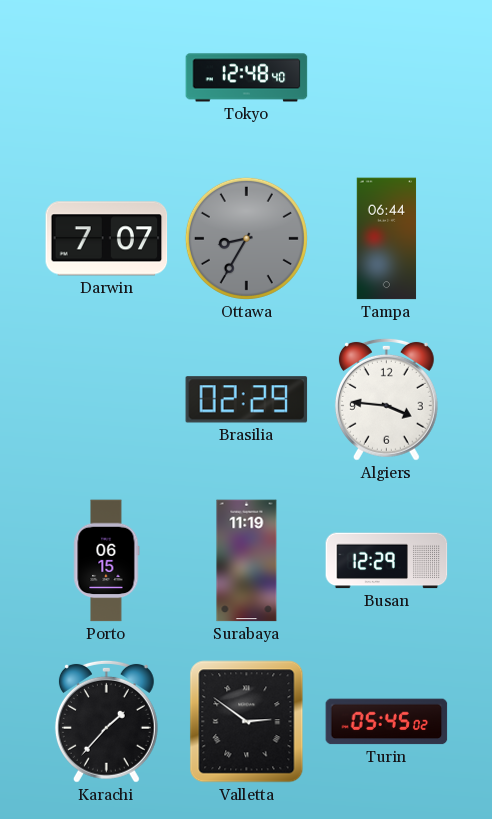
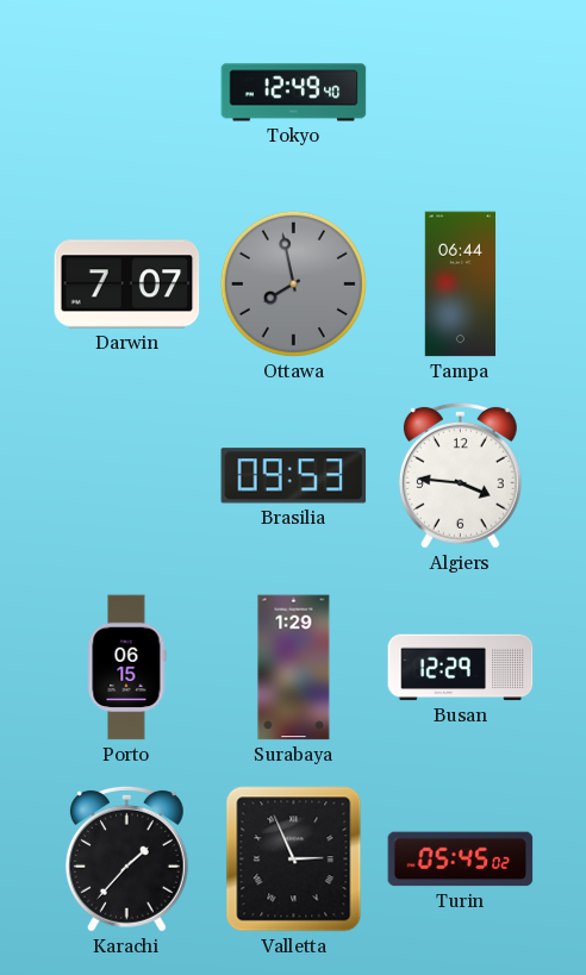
Tokyo: 12:48 -> 12:49
Ottawa: 8:35 -> 7:58
Brasilia: 02:29 -> 09:53
Surabaya: 11:19 -> 1:29
Valletta: 2:51 -> 2:56
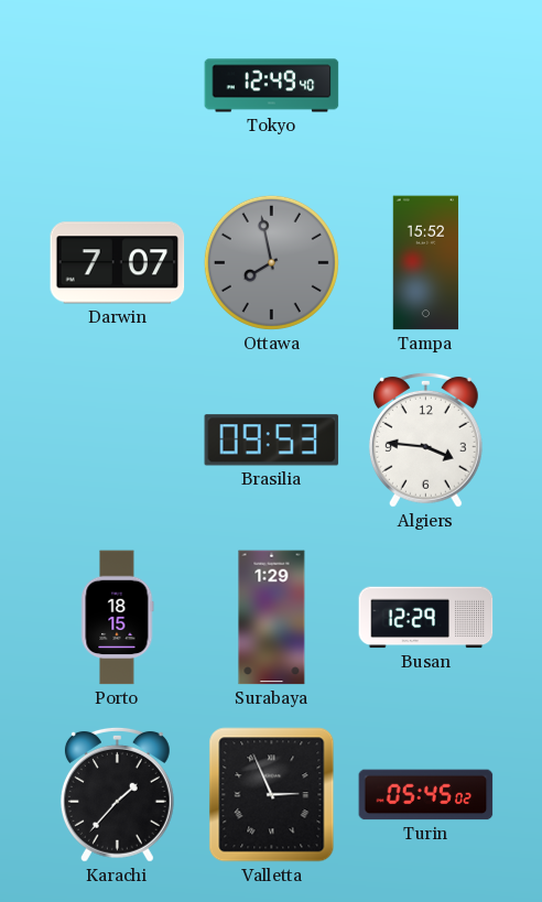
Tampa: 06:44 -> 15:52
Porto: 06:15 -> 18:15
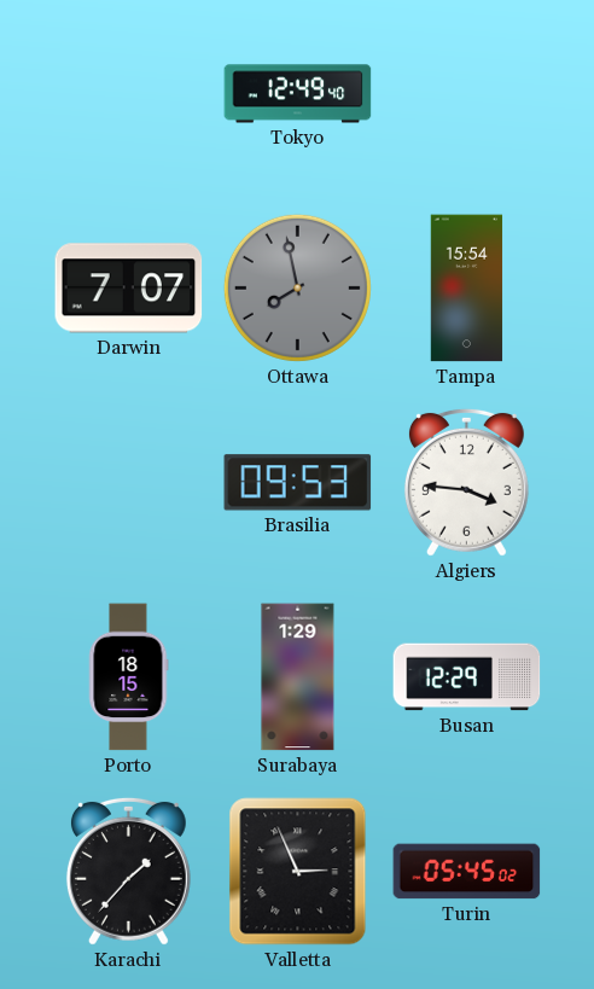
Tampa: 15:52 -> 15:54
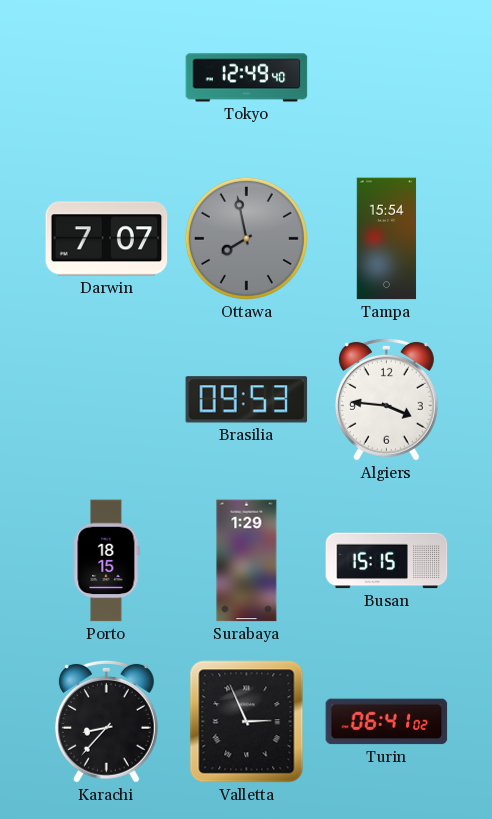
Busan: 12:29 -> 15:15
Karachi: 1:37 -> 8:37
Turin: 05:45 -> 06:41
